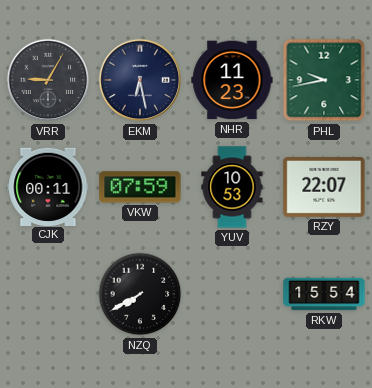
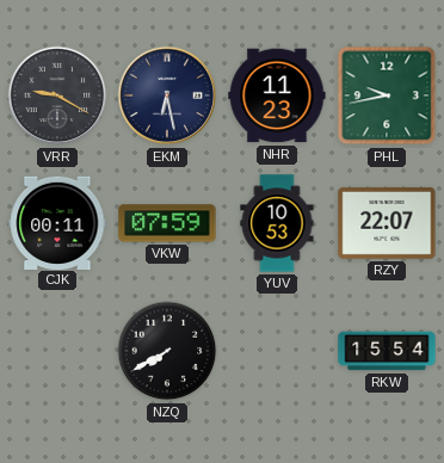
VRR: 9:05 -> 9:20
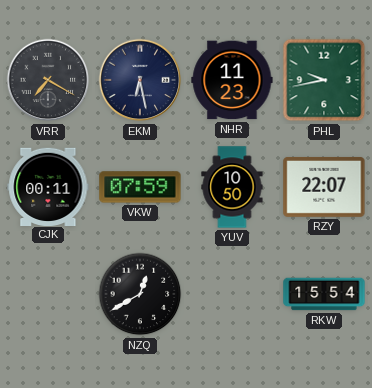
VRR: 9:20 -> 7:20
YUV: 10:53 -> 10:50
NZQ: 7:40 -> 12:40
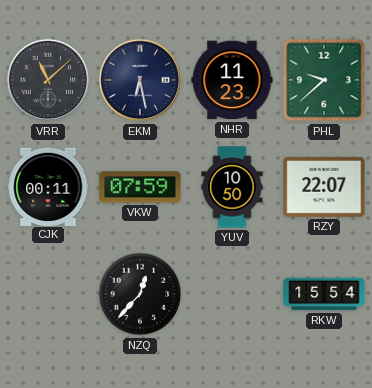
VRR: 7:20 -> 11:08
PHL: 9:43 -> 9:38
NZQ: 12:40 -> 12:37
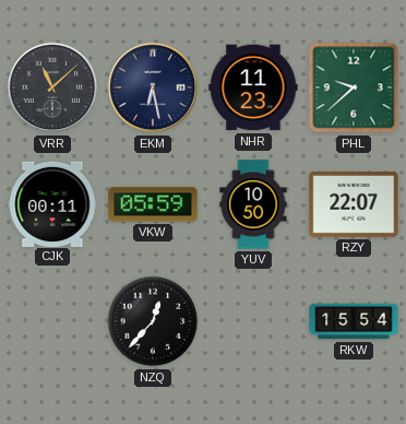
VKW: 07:59 -> 05:59
